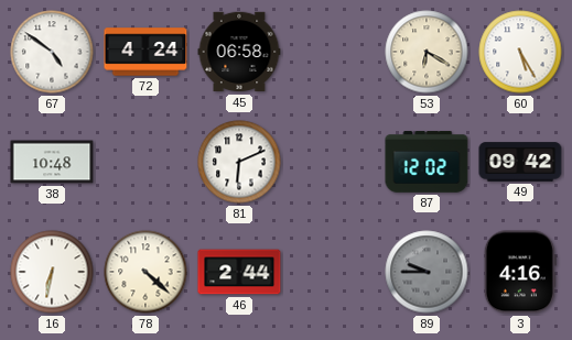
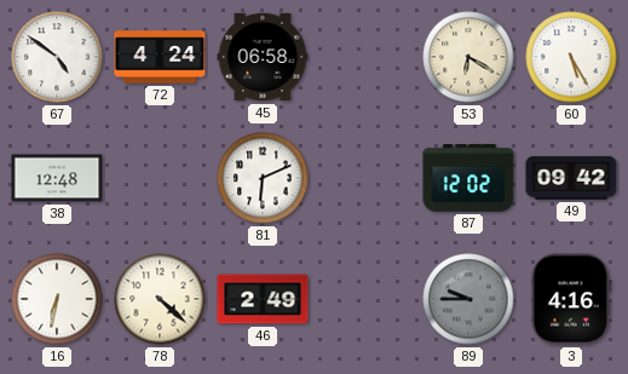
38: 10:48 -> 12:48
46: 2:44 -> 2:49
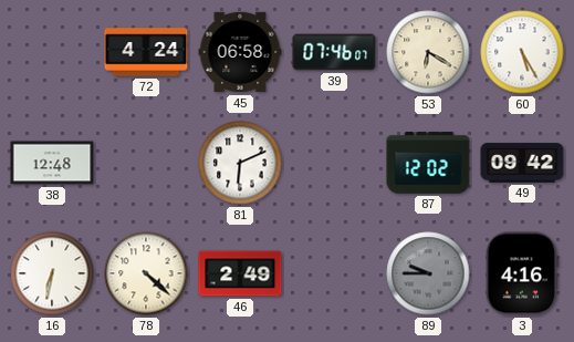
67: 4:51 -> none
39: none -> 07:46
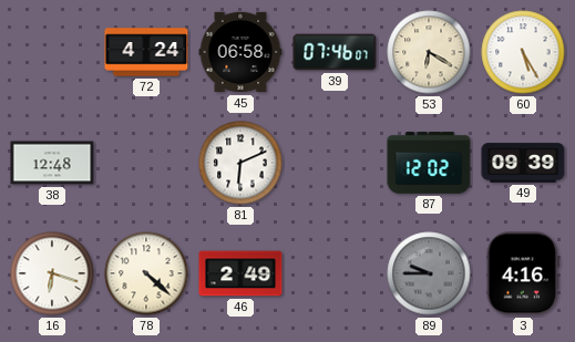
49: 09:42 -> 09:39
16: 6:32 -> 6:18
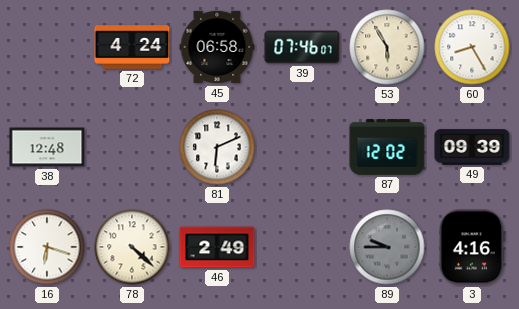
53: 6:20 -> 5:55
60: 5:25 -> 8:25
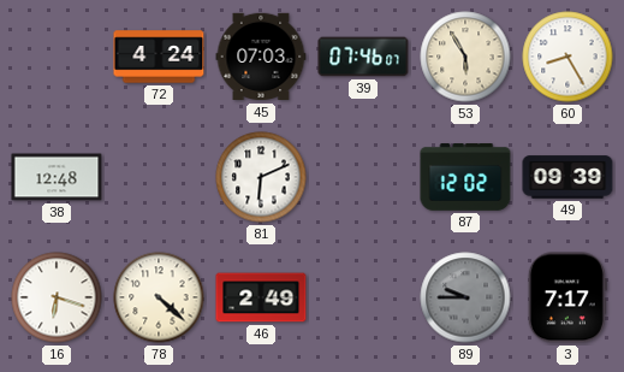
45: 06:58 -> 07:03
3: 4:16 -> 7:17
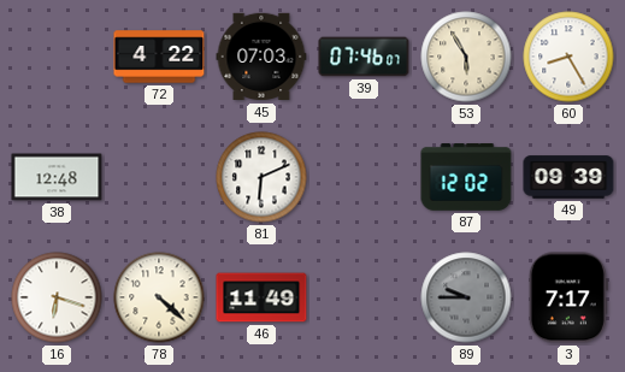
72: 4:24 -> 4:22
46: 2:49 -> 11:49
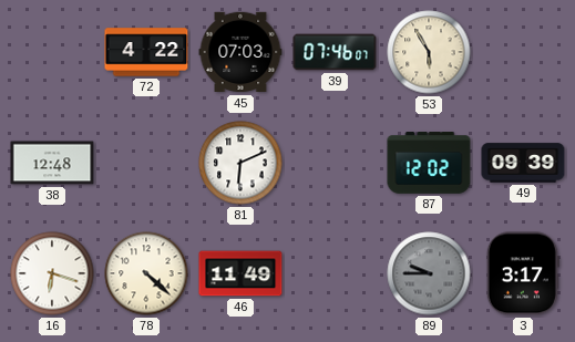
60: 8:25 -> none
3: 7:17 -> 3:17
